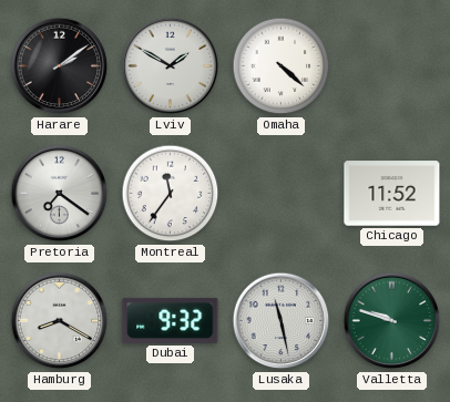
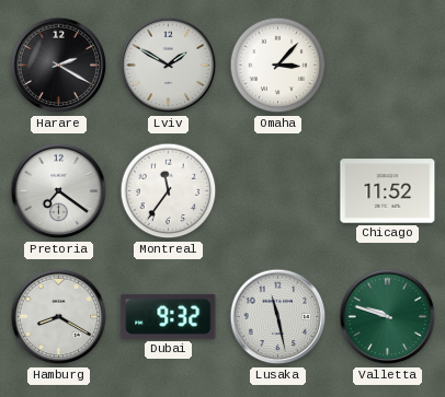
Harare: 2:09 -> 2:20
Omaha: 4:22 -> 3:07
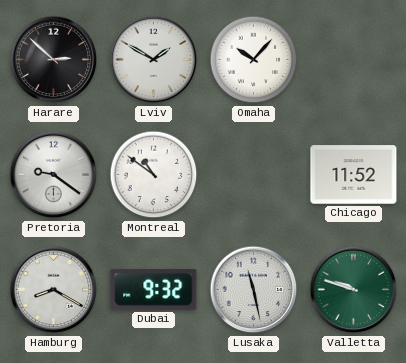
Harare: 2:20 -> 2:52
Omaha: 3:07 -> 10:07
Pretoria: 7:21 -> 9:21
Montreal: 11:36 -> 10:51
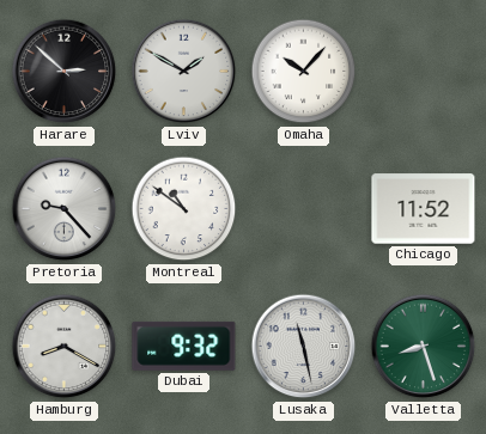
Pretoria: 9:21 -> 9:23
Valletta: 9:48 -> 8:27
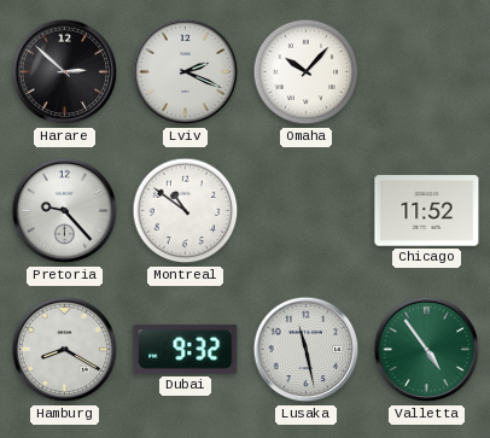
Lviv: 1:50 -> 2:19
Valletta: 8:27 -> 4:54
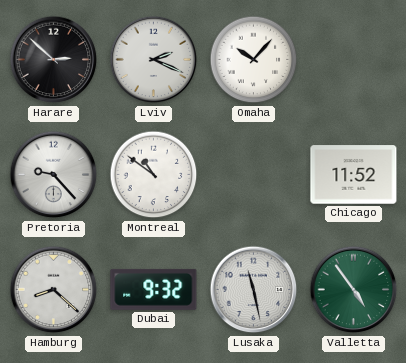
Hamburg: 8:20 -> 8:22
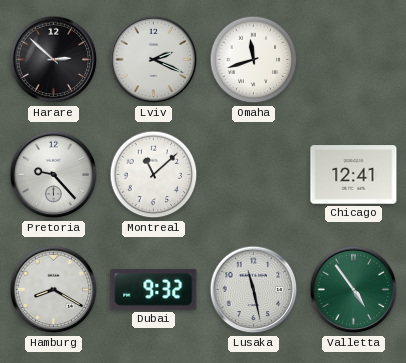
Omaha: 10:07 -> 11:42
Montreal: 10:51 -> 11:08
Chicago: 11:52 -> 12:41
Hamburg: 8:22 -> 8:20
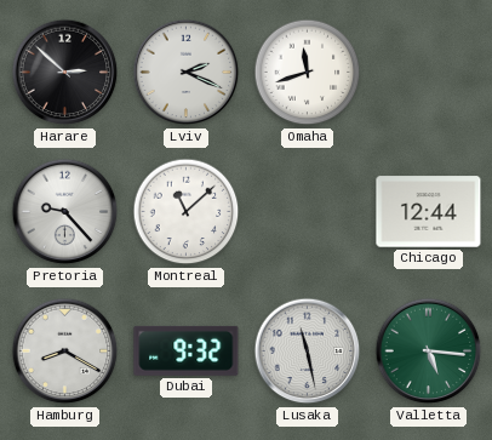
Chicago: 12:41 -> 12:44
Valletta: 4:54 -> 5:16
